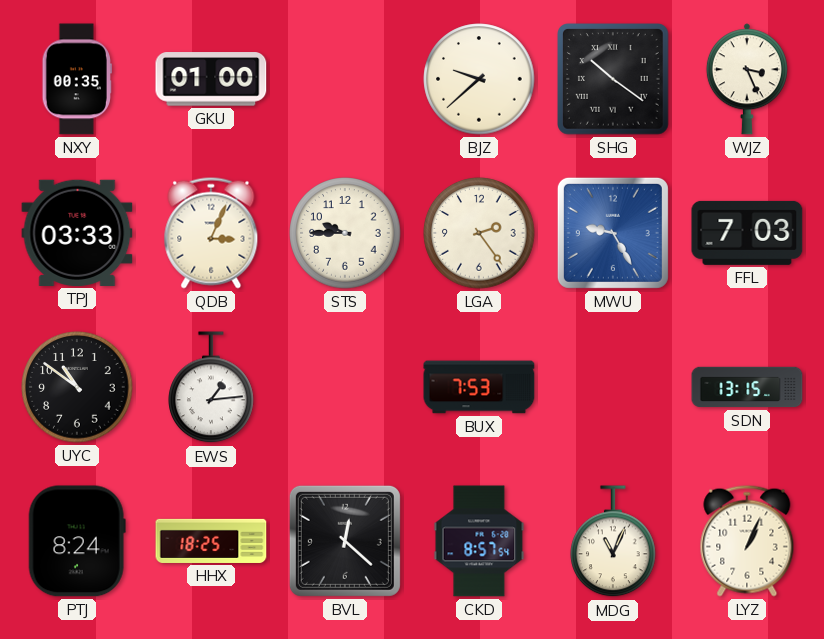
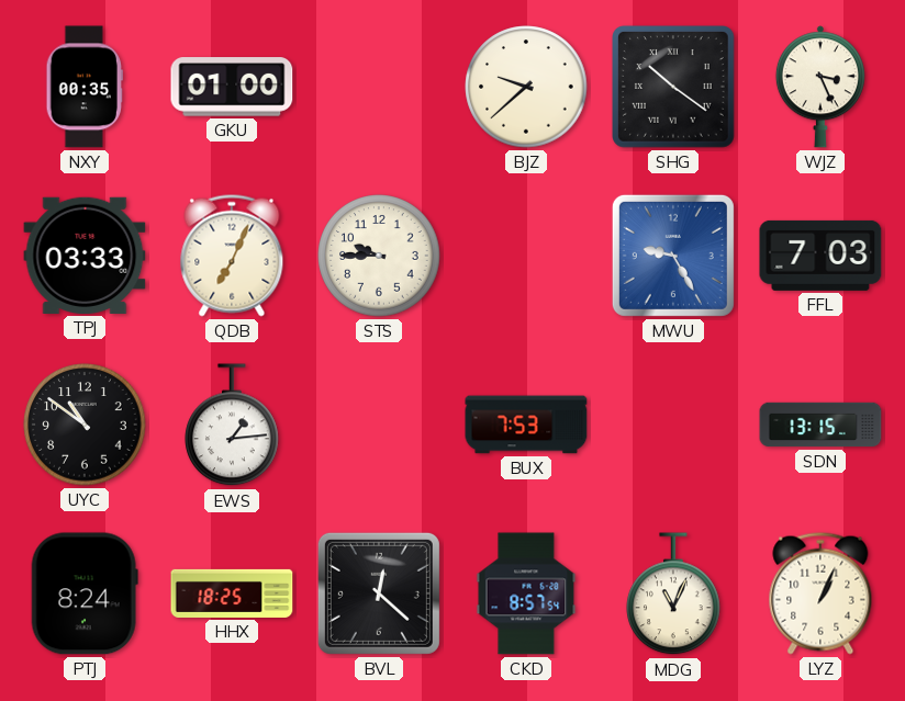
QDB: 3:04 -> 7:04
LGA: 2:24 -> none
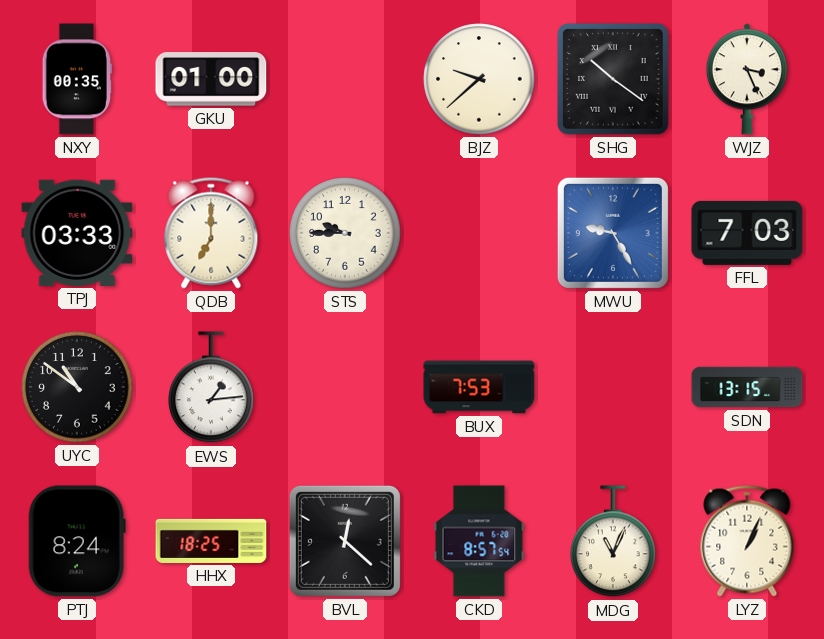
QDB: 7:04 -> 7:00
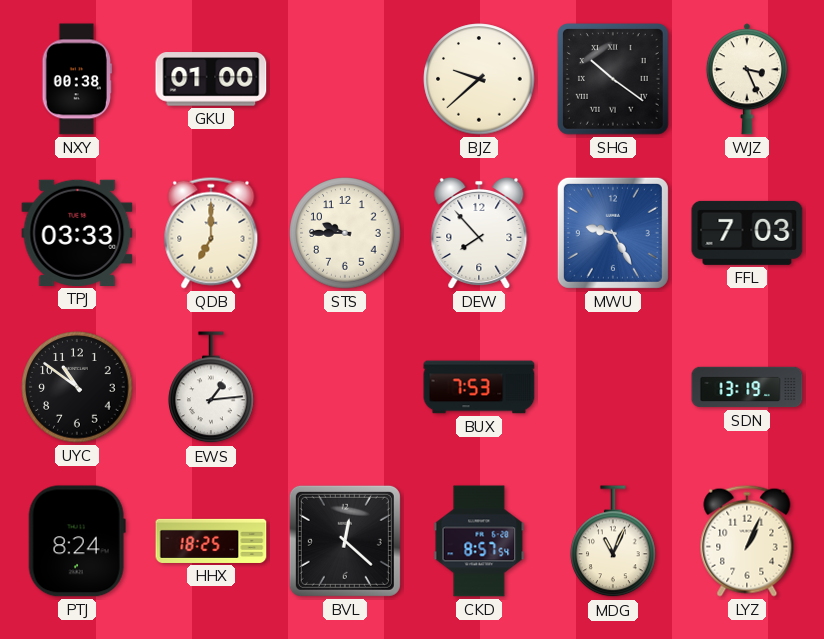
NXY: 00:35 -> 00:38
DEW: none -> 7:53
SDN: 13:15 -> 13:19
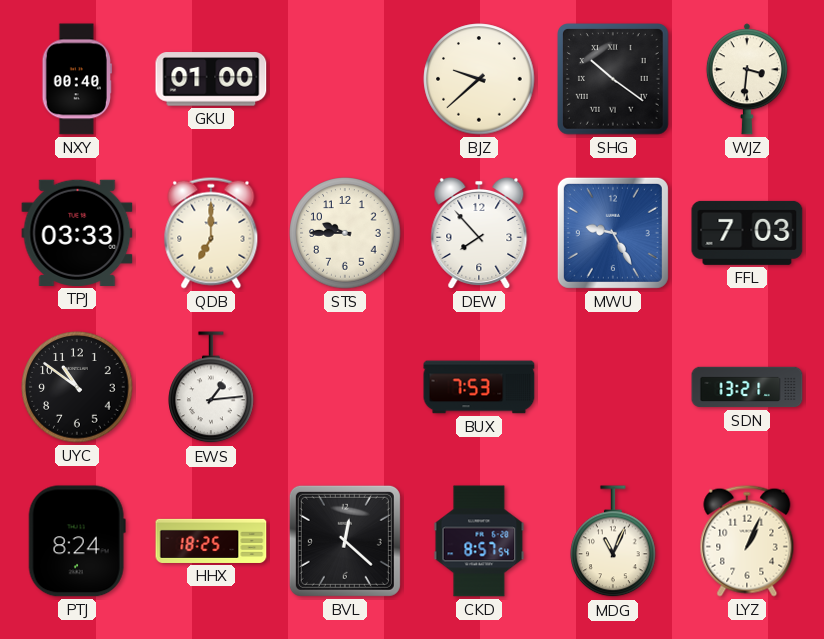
NXY: 00:38 -> 00:40
WJZ: 3:26 -> 3:31
SDN: 13:19 -> 13:21
